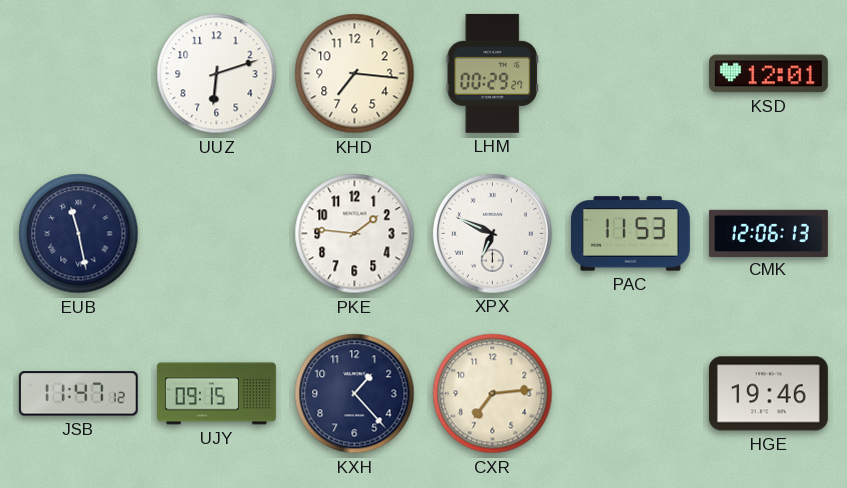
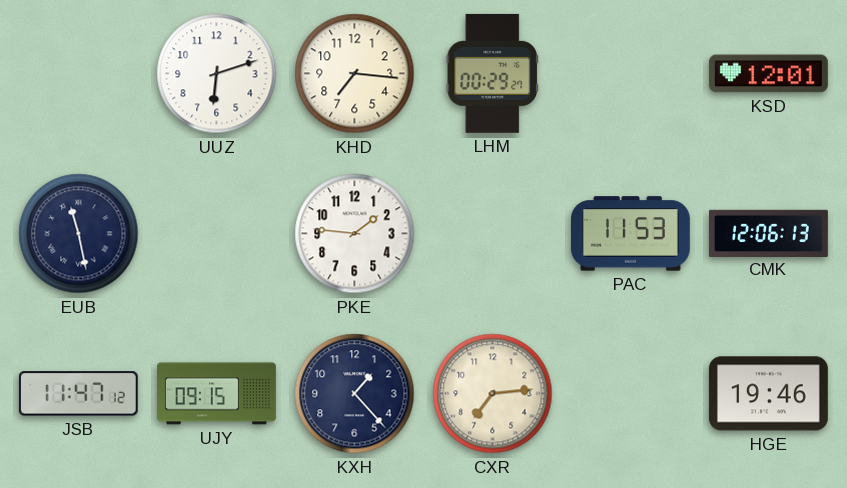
XPX: 6:49 -> none
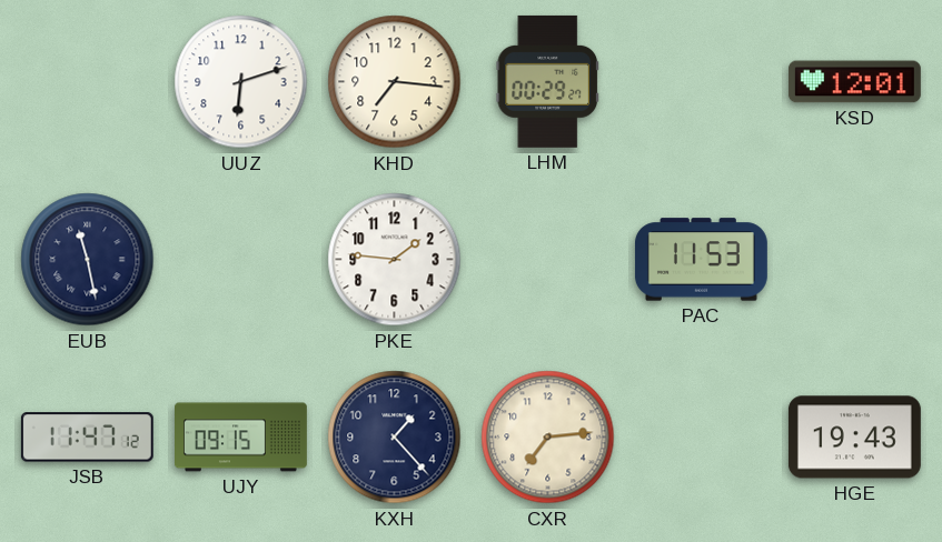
CMK: 12:06 -> none
HGE: 19:46 -> 19:43
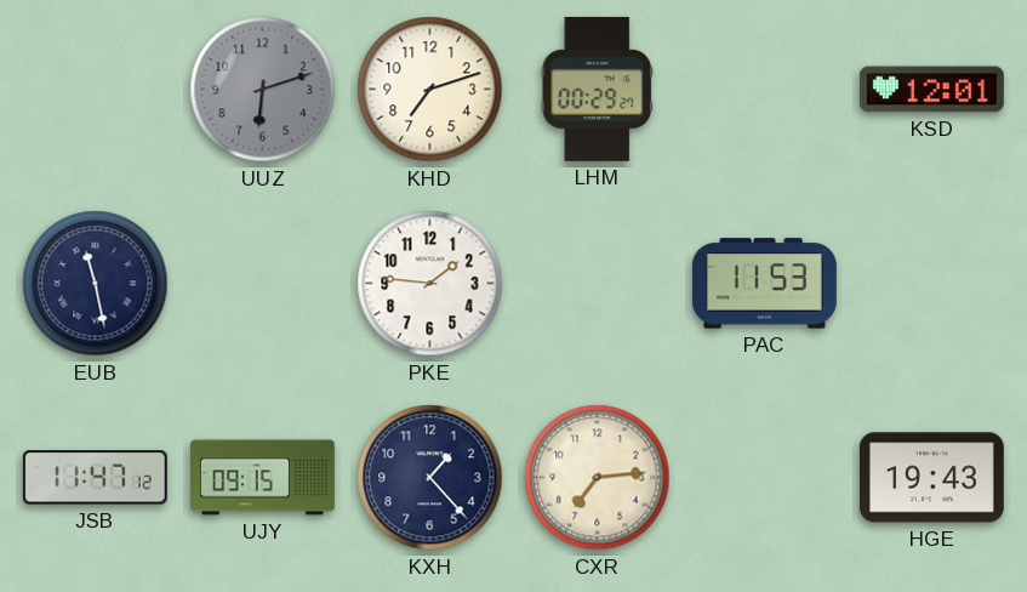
UUZ dial: white -> grey
KHD: 7:16 -> 7:12
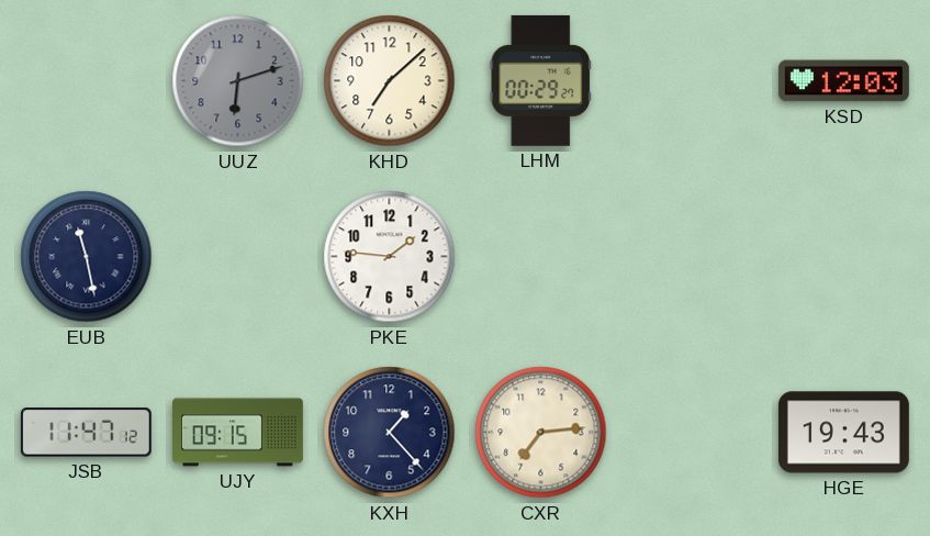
KHD: 7:12 -> 7:08
KSD: 12:01 -> 12:03
PAC: 11:53 -> none
